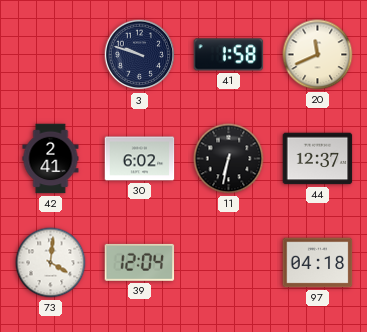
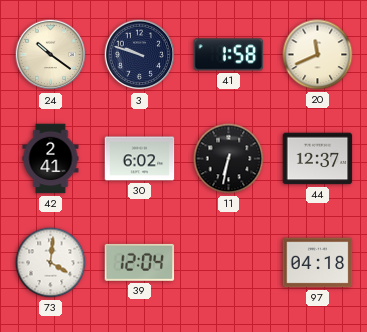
24: none -> 10:21
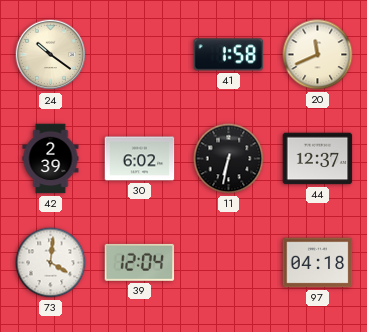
3: 9:48 -> none
42: 2:41 -> 2:39
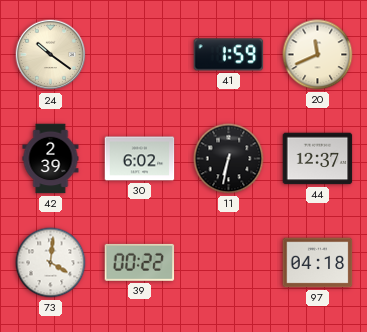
41: 1:58 -> 1:59
39: 12:04 -> 00:22
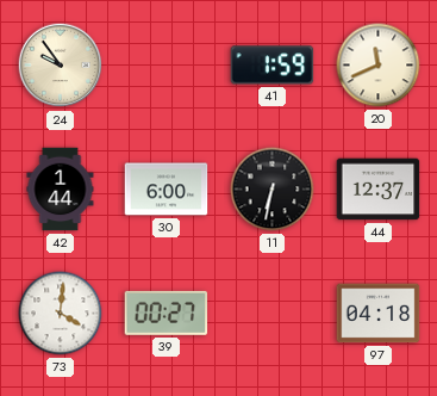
24: 10:21 -> 9:54
42: 2:39 -> 1:44
30: 6:02 -> 6:00
39: 00:22 -> 00:27
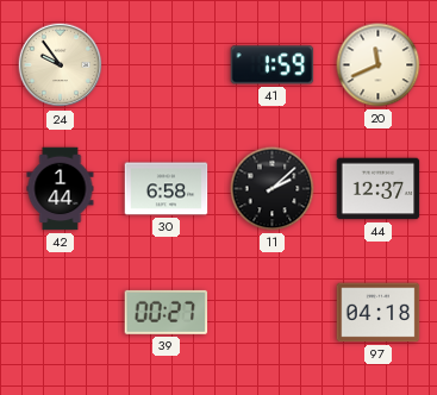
30: 6:00 -> 6:58
11: 6:32 -> 2:08
73: 4:01 -> none
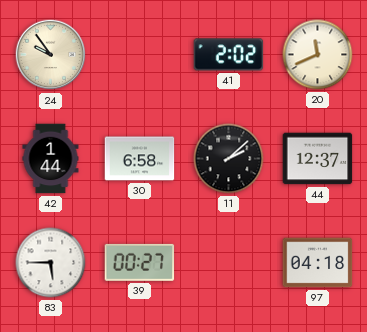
41: 1:59 -> 2:02
83: none -> 5:45
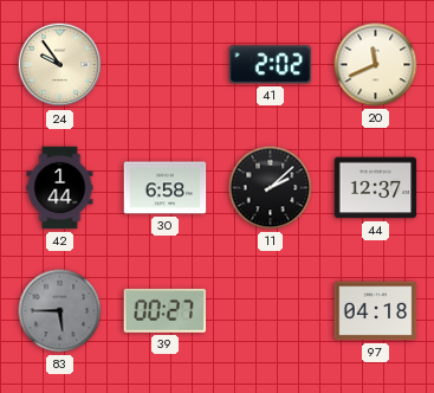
83 dial: white -> grey
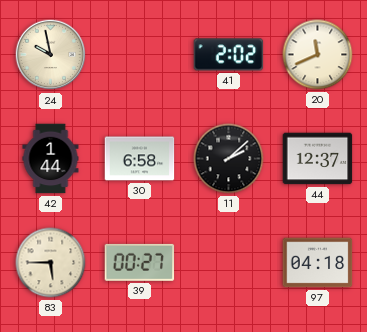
24: 9:54 -> 9:58
83 dial: grey -> cream
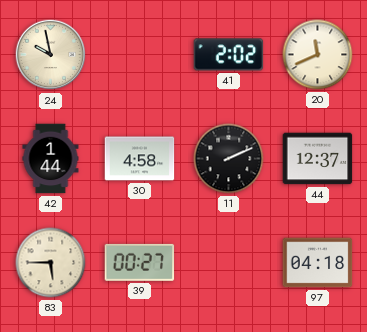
30: 6:58 -> 4:58
11: 2:08 -> 2:11
